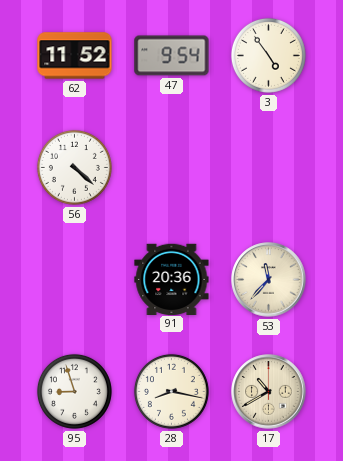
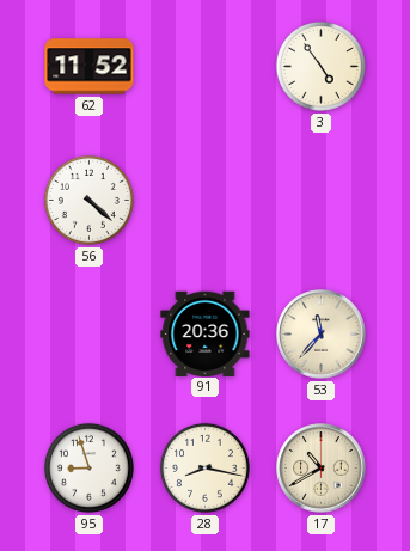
47: 9:54 -> none
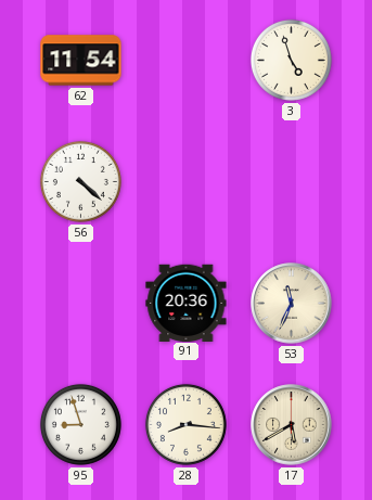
62: 11:52 -> 11:54
3: 4:54 -> 4:57
53: 11:37 -> 11:34
28: 8:17 -> 8:16
17: 10:40 -> 5:40
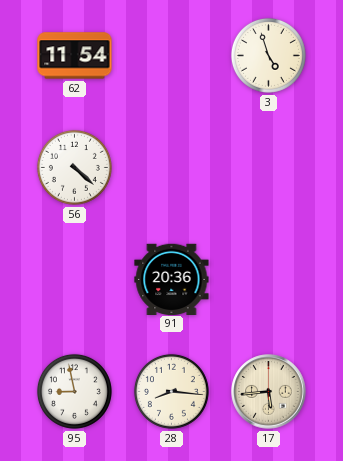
53: 11:34 -> none
95: 8:57 -> 8:58
17: 5:40 -> 5:44
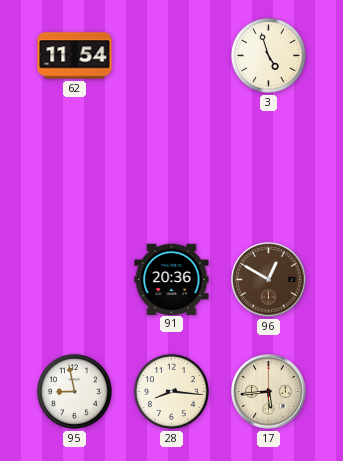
56: 4:22 -> none
96: none -> 12:50
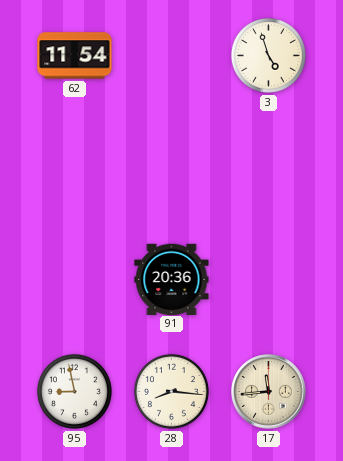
96: 12:50 -> none
17: 5:44 -> 11:44
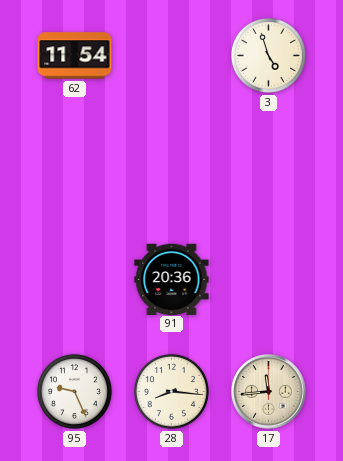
95: 8:58 -> 9:26
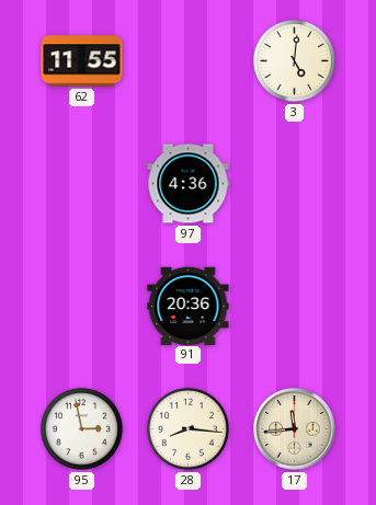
62: 11:54 -> 11:55
3: 4:57 -> 5:01
97: none -> 4:36
95: 9:26 -> 2:58
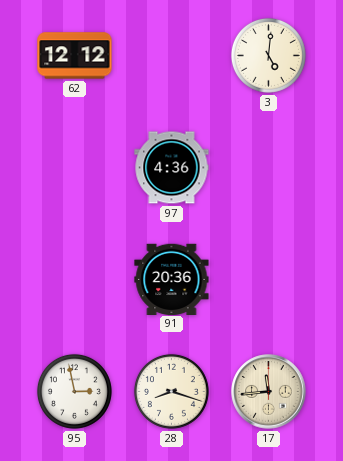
62: 11:55 -> 12:12
28: 8:16 -> 8:18
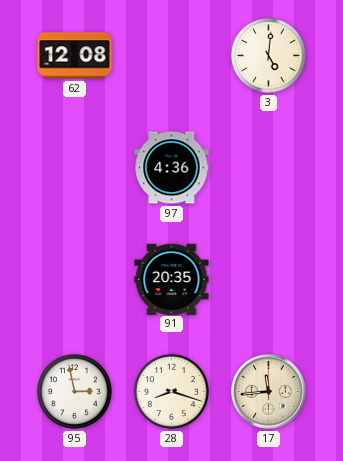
62: 12:12 -> 12:08
91: 20:36 -> 20:35
